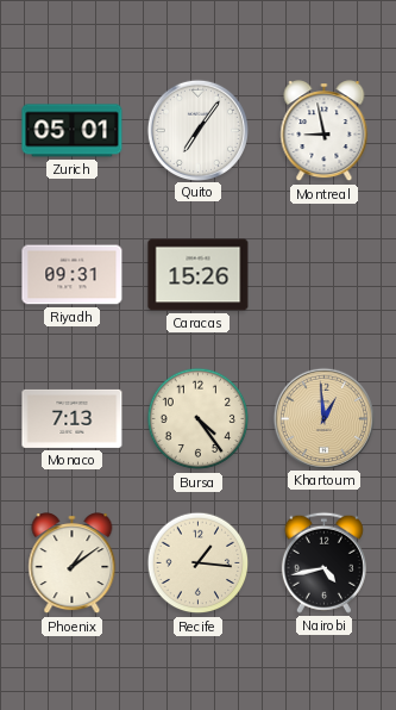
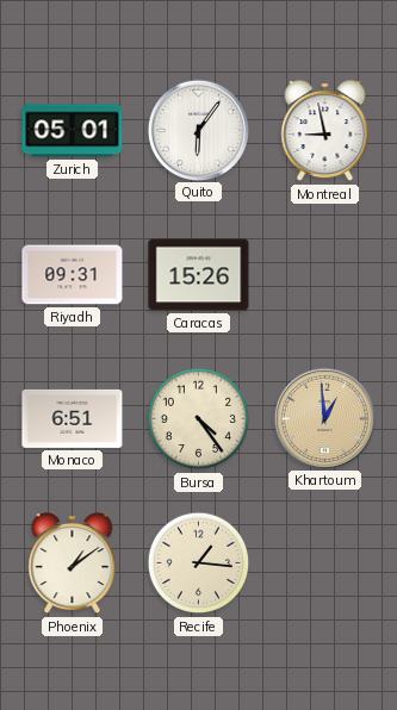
Quito: 7:06 -> 6:06
Monaco: 7:13 -> 6:51
Nairobi: 4:43 -> none
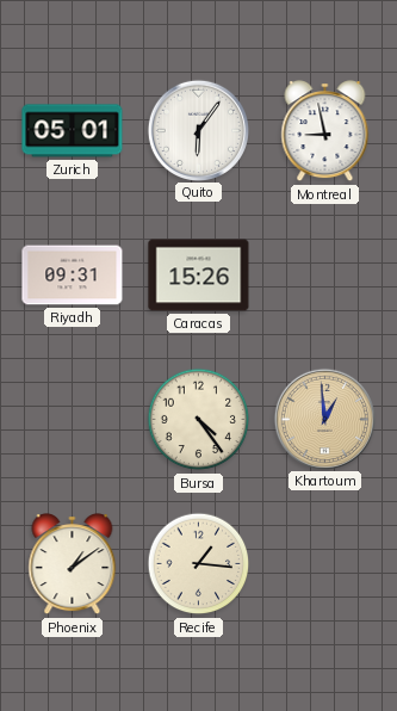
Monaco: 6:51 -> none
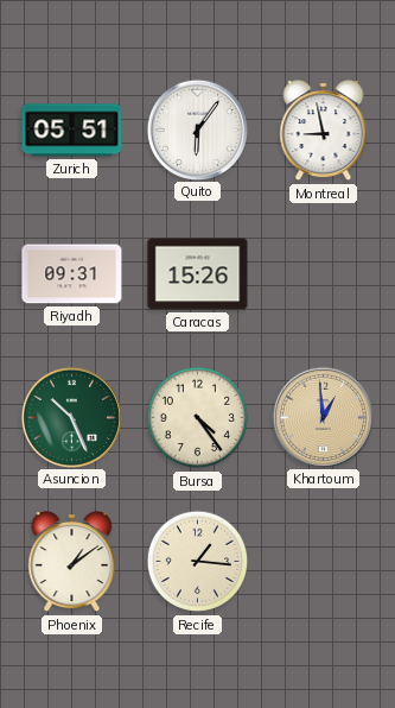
Zurich: 05:01 -> 05:51
Asuncion: none -> 10:26
